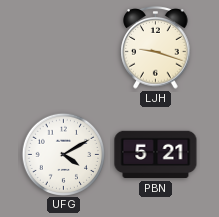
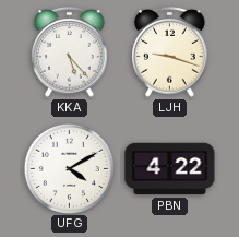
KKA: none -> 5:23
PBN: 5:21 -> 4:22
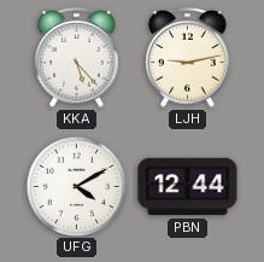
LJH: 9:18 -> 9:13
PBN: 4:22 -> 12:44
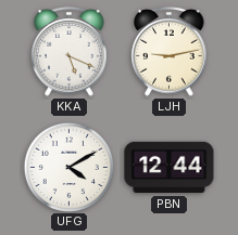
KKA: 5:23 -> 5:19
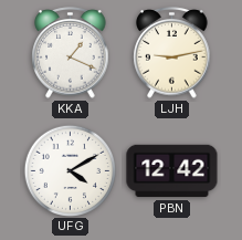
KKA: 5:19 -> 1:19
PBN: 12:44 -> 12:42
